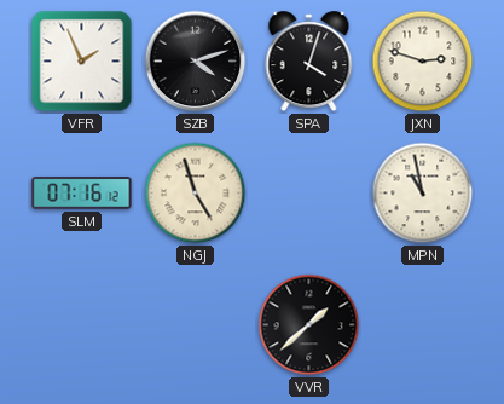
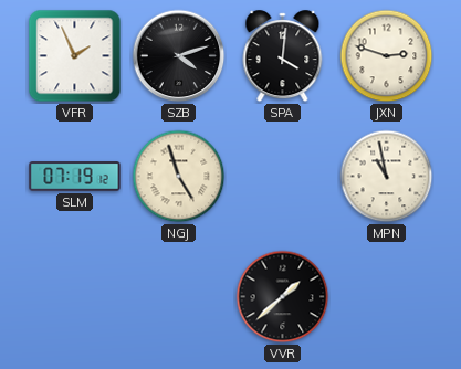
SPA: 4:03 -> 4:01
SLM: 07:16 -> 07:19
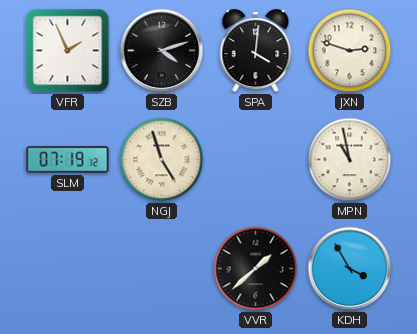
KDH: none -> 3:55
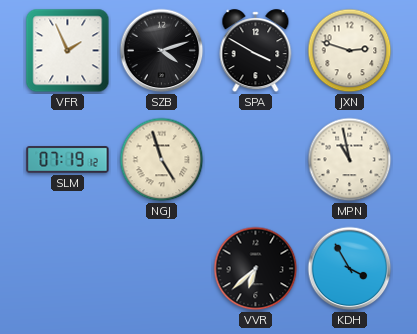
SPA: 4:01 -> 3:50
VVR: 1:38 -> 6:38
